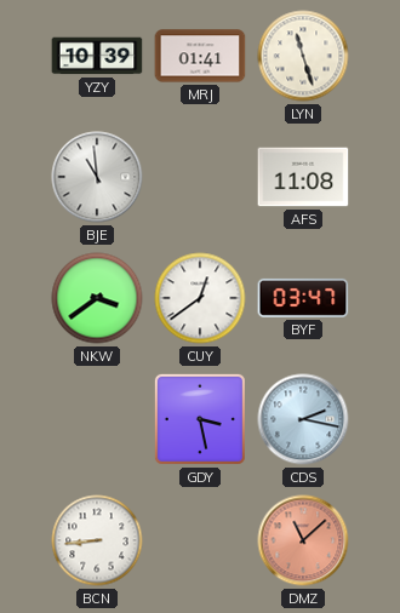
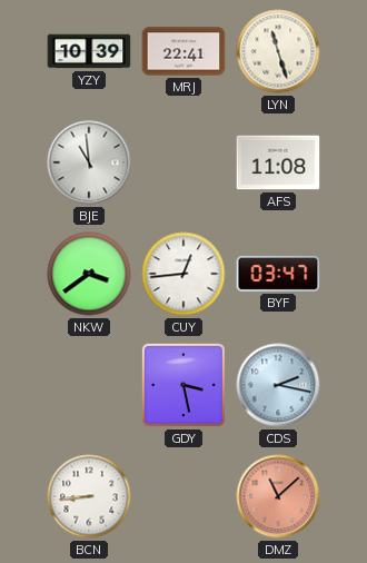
MRJ: 01:41 -> 22:41
CUY: 12:39 -> 12:44
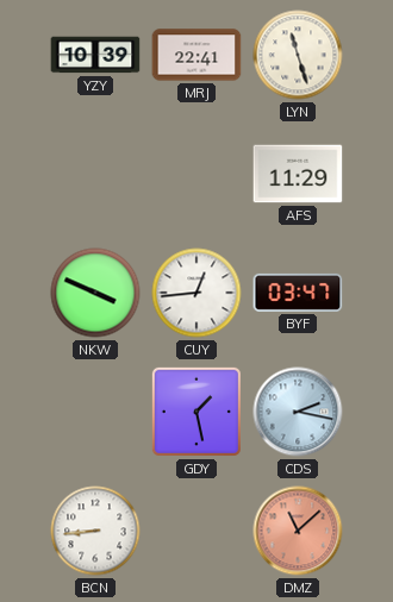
BJE: 10:59 -> none
AFS: 11:08 -> 11:29
NKW: 3:39 -> 3:49
GDY: 3:28 -> 1:28
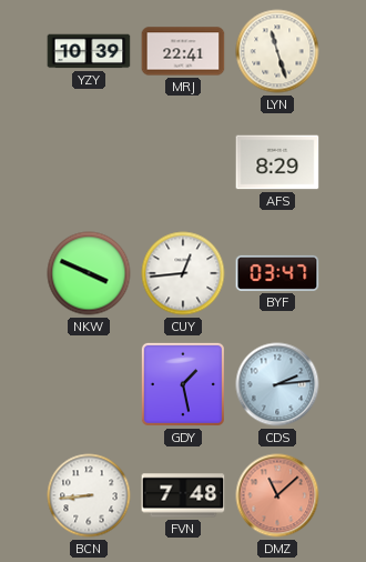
AFS: 11:29 -> 8:29
CDS: 2:17 -> 2:14
FVN: none -> 7:48
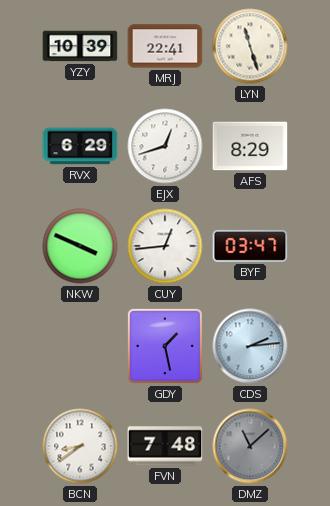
RVX: none -> 6:29
EJX: none -> 12:42
BCN: 8:44 -> 8:39
DMZ dial: salmon -> grey
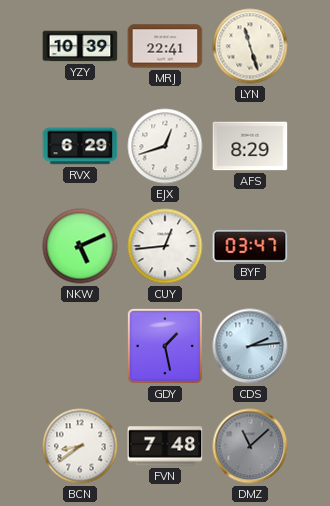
NKW: 3:49 -> 5:11
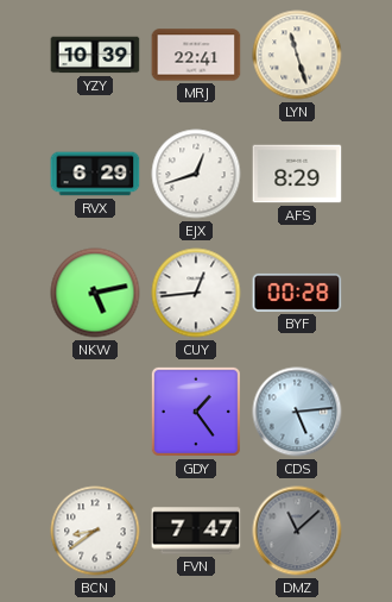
NKW: 5:11 -> 5:13
BYF: 03:47 -> 00:28
GDY: 1:28 -> 1:24
CDS: 2:14 -> 5:14
FVN: 7:48 -> 7:47
